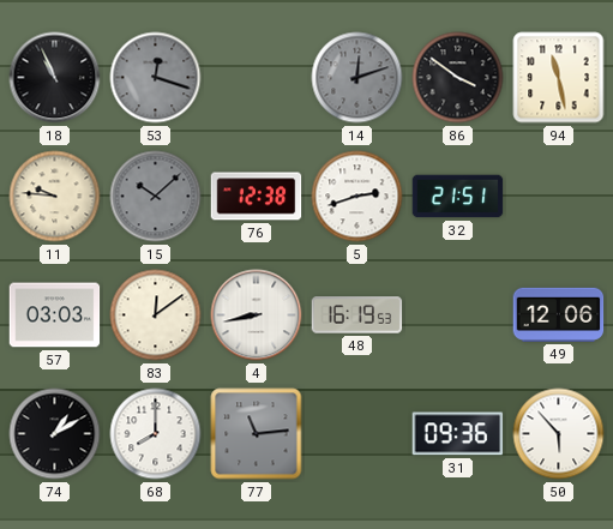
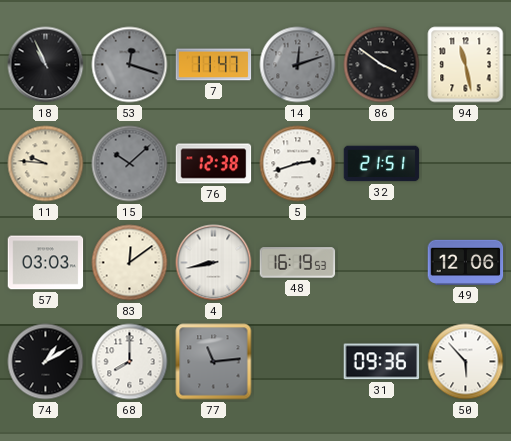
7: none -> 11:47
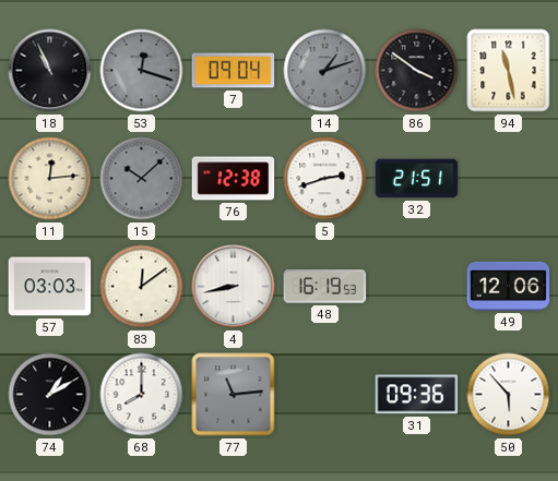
7: 11:47 -> 09:04
14: 12:12 -> 1:12
11: 9:46 -> 12:14
